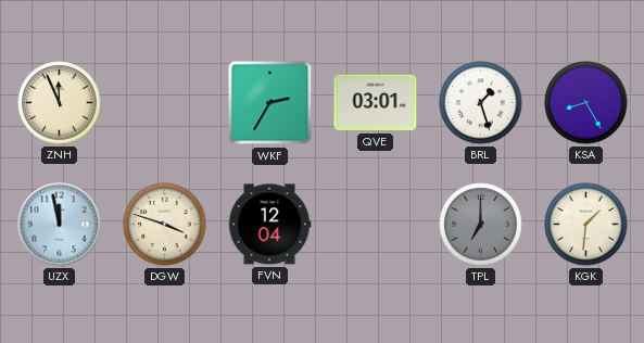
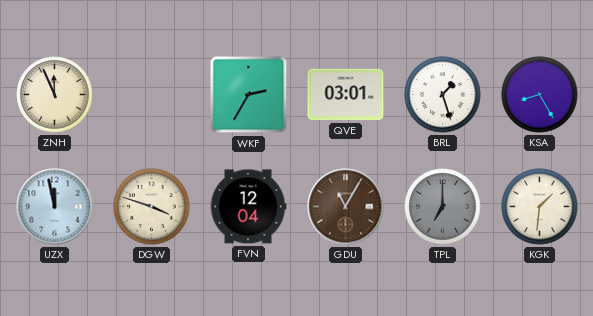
GDU: none -> 11:05
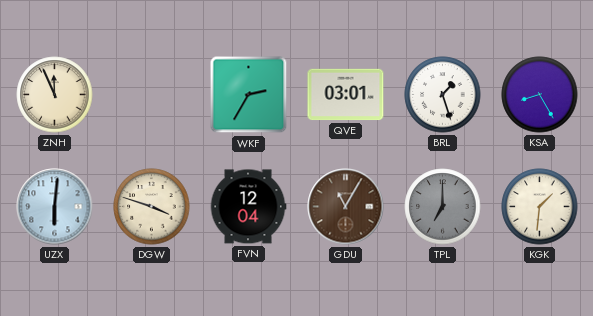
UZX: 11:58 -> 6:01
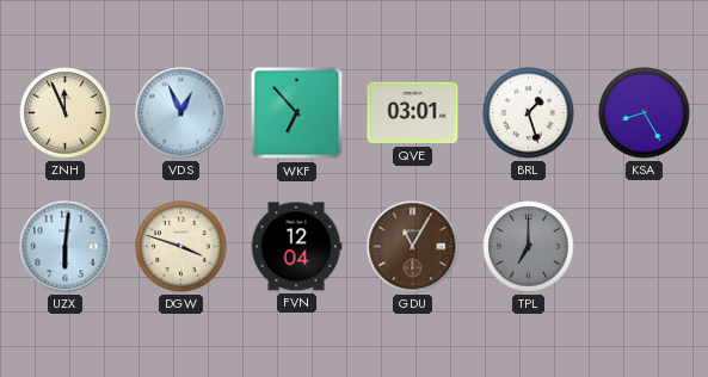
VDS: none -> 12:56
WKF: 2:35 -> 6:53
KGK: 1:31 -> none
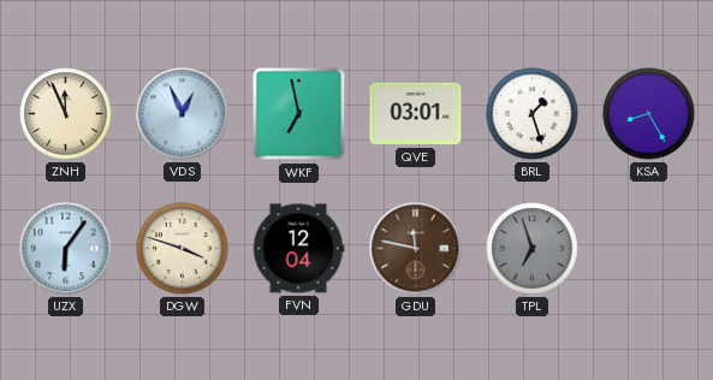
WKF: 6:53 -> 6:58
UZX: 6:01 -> 6:06
GDU: 11:05 -> 11:47
TPL: 7:00 -> 6:57
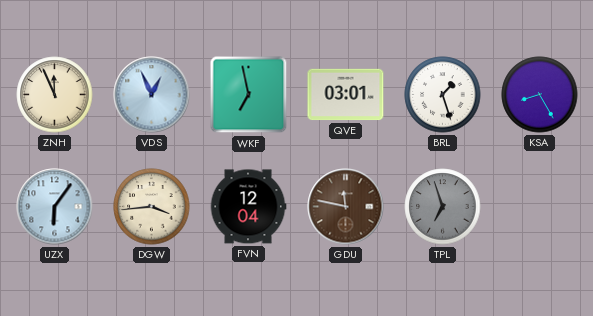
DGW: 3:48 -> 3:44
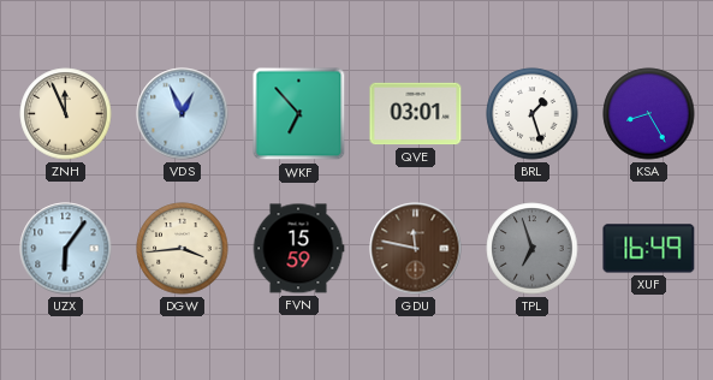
WKF: 6:58 -> 6:53
FVN: 12:04 -> 15:59
XUF: none -> 16:49
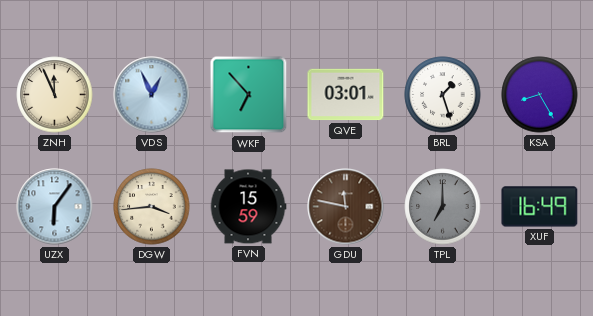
TPL: 6:57 -> 7:00
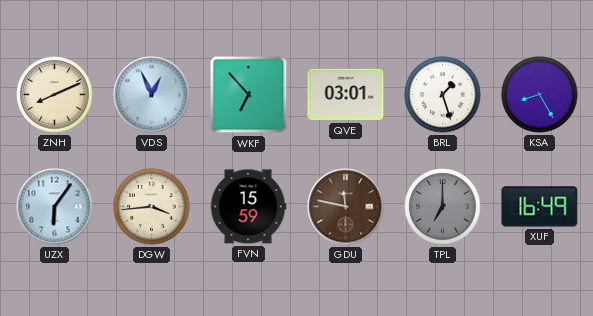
ZNH: 11:56 -> 8:11
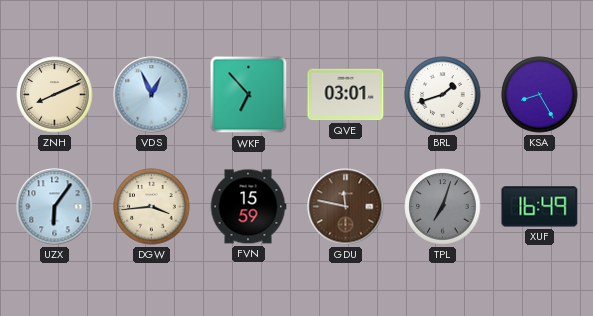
BRL: 1:27 -> 1:42
TPL: 7:00 -> 7:03
